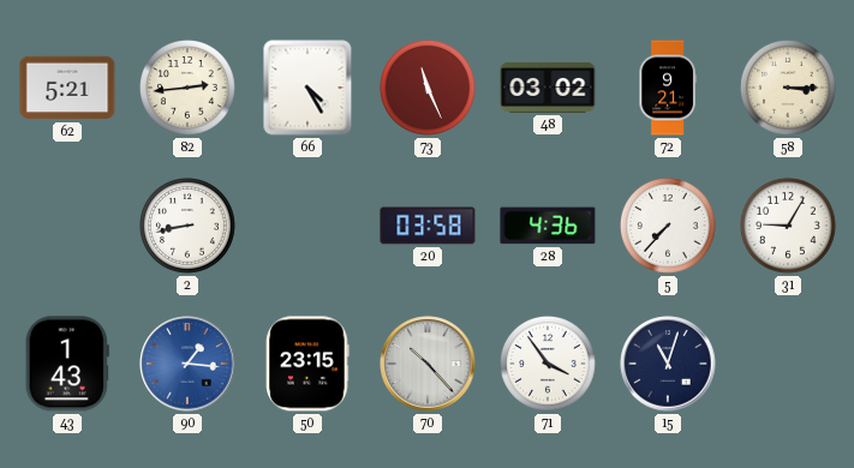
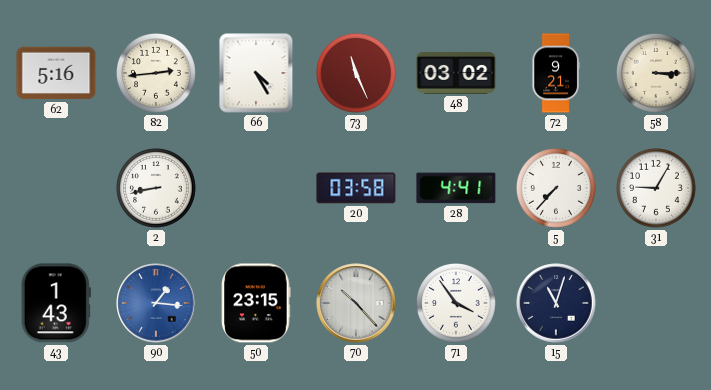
62: 5:21 -> 5:16
28: 4:36 -> 4:41
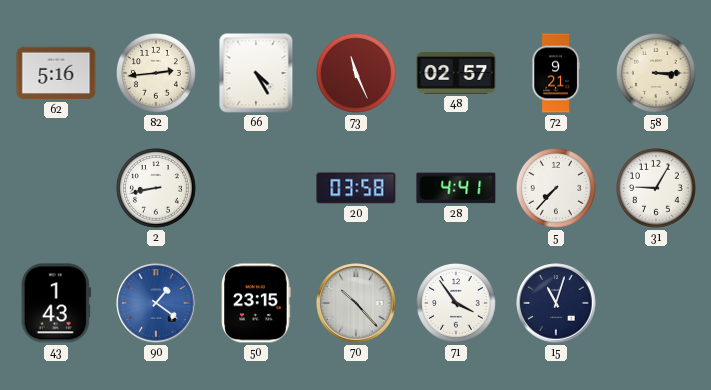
48: 03:02 -> 02:57
90: 1:16 -> 1:21
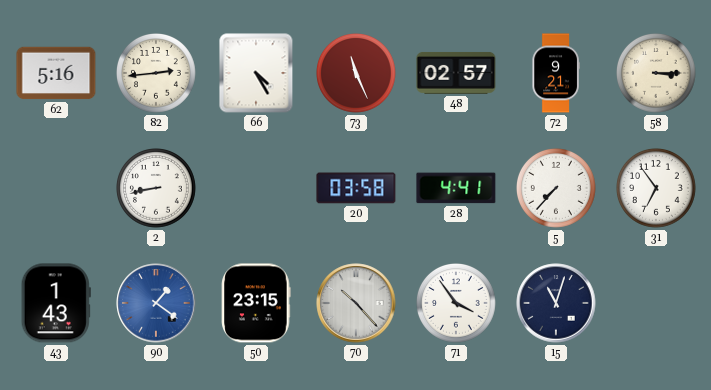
31: 9:05 -> 6:54
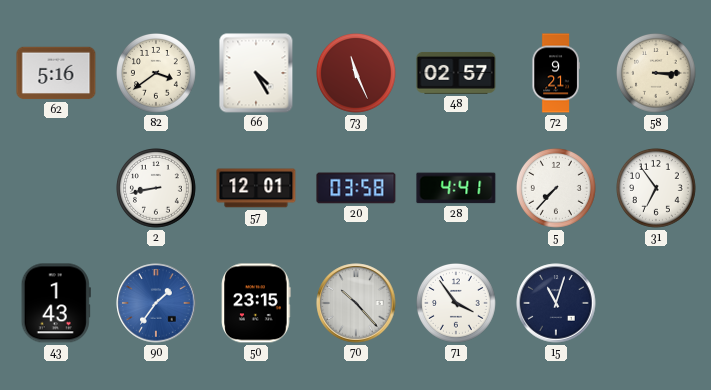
82: 2:44 -> 3:39
57: none -> 12:01
90: 1:21 -> 1:36
